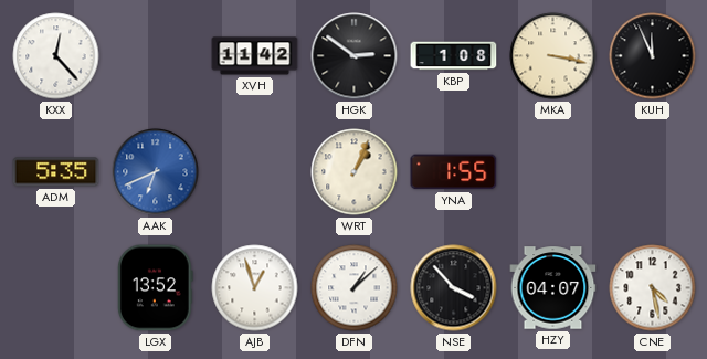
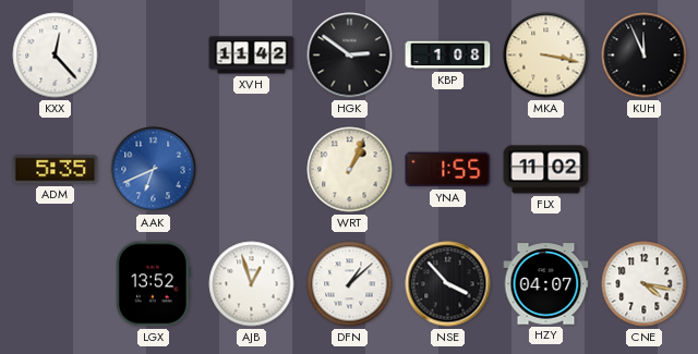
FLX: none -> 11:02
CNE: 4:28 -> 4:17
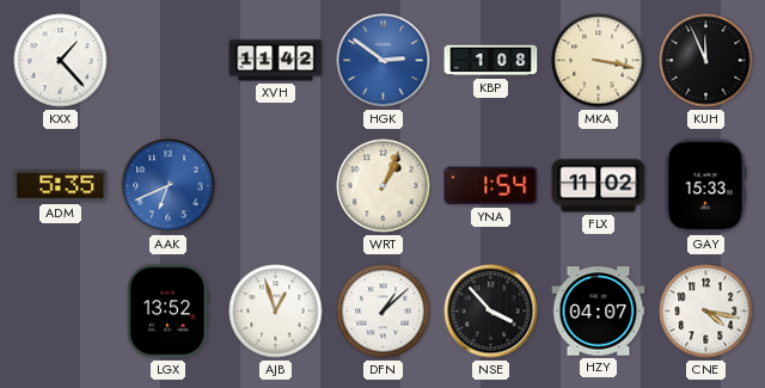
KXX: 12:23 -> 1:23
HGK dial: black -> blue
YNA: 1:55 -> 1:54
GAY: none -> 15:33
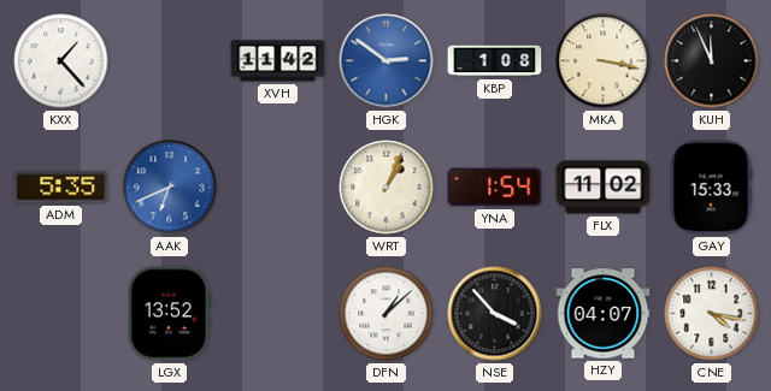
AJB: 12:57 -> none
